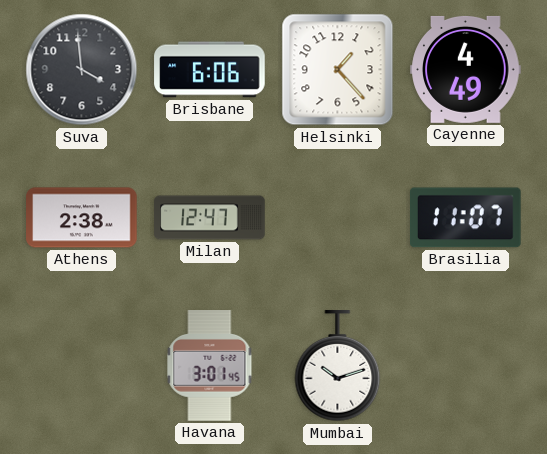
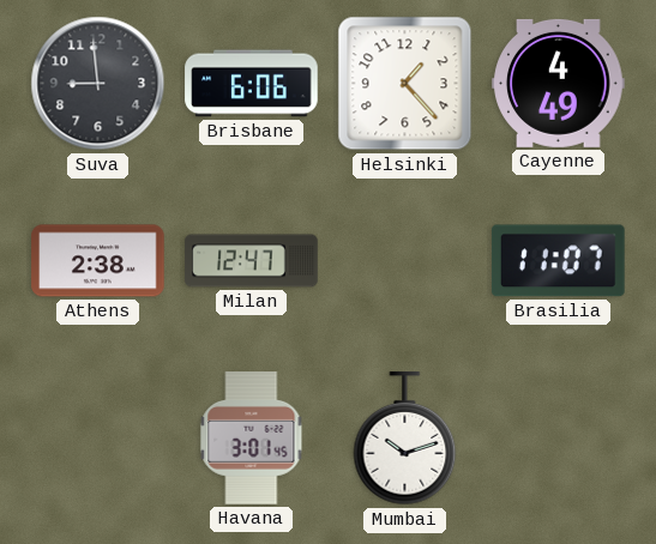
Suva: 3:59 -> 8:59
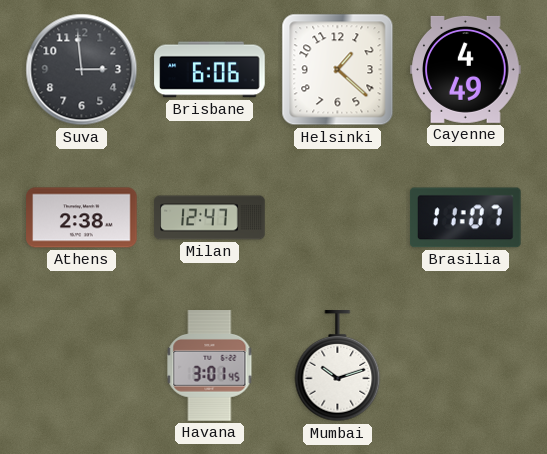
Suva: 8:59 -> 2:59
Helsinki: 1:23 -> 1:22
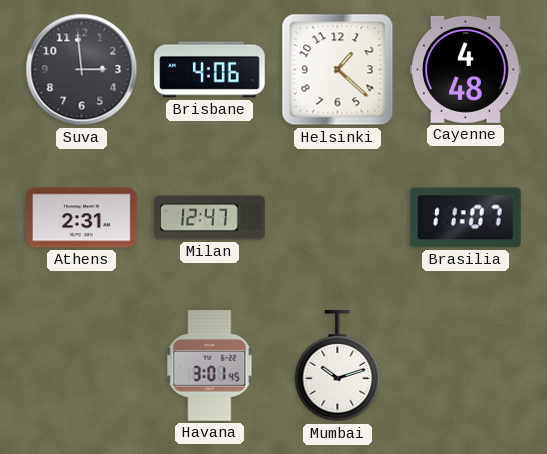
Brisbane: 6:06 -> 4:06
Cayenne: 4:49 -> 4:48
Athens: 2:38 -> 2:31
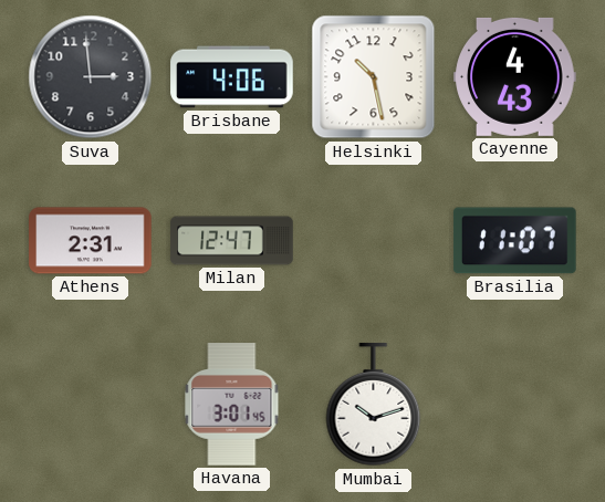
Helsinki: 1:22 -> 10:28
Cayenne: 4:48 -> 4:43
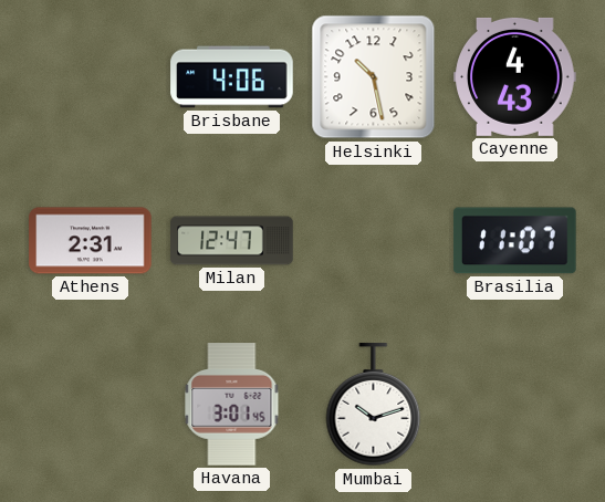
Suva: 2:59 -> none
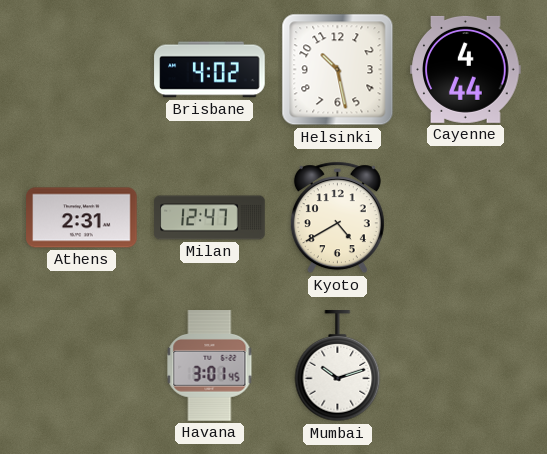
Brisbane: 4:06 -> 4:02
Cayenne: 4:43 -> 4:44
Kyoto: none -> 4:40
Brasilia: 11:07 -> none
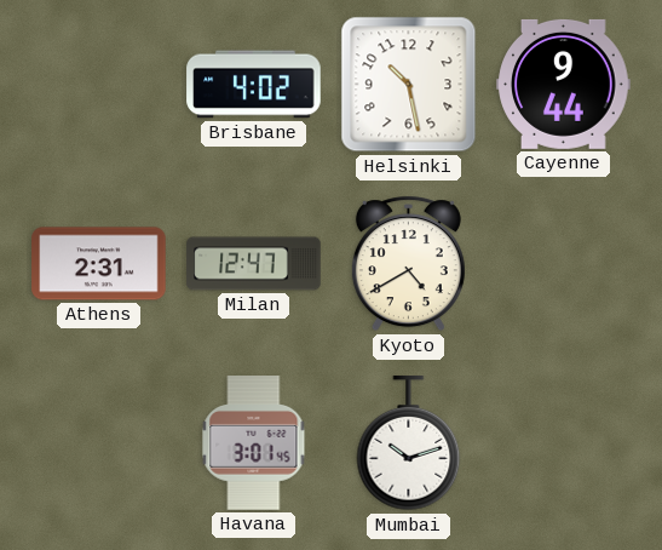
Cayenne: 4:44 -> 9:44
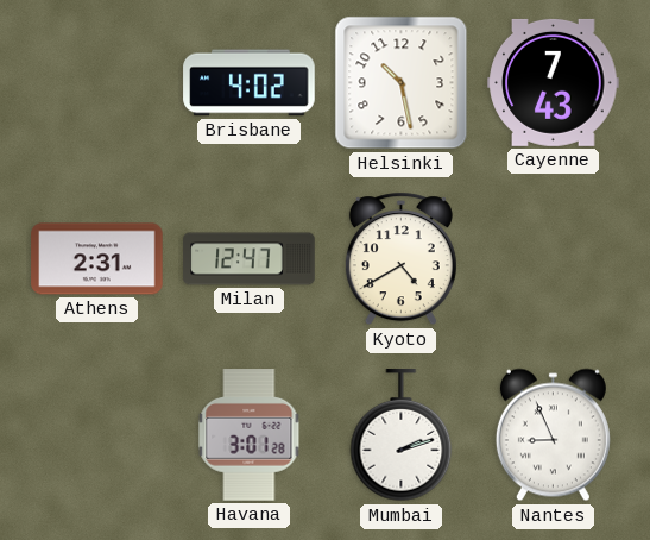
Cayenne: 9:44 -> 7:43
Havana: 3:01:45 -> 3:01:28
Mumbai: 10:12 -> 2:12
Nantes: none -> 8:56
